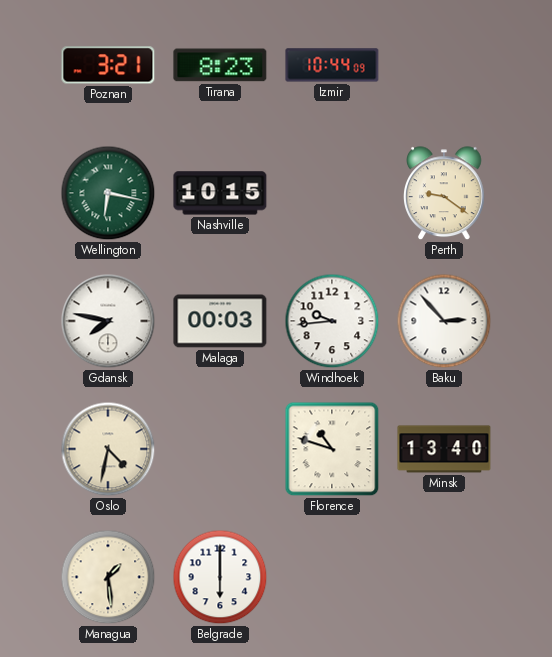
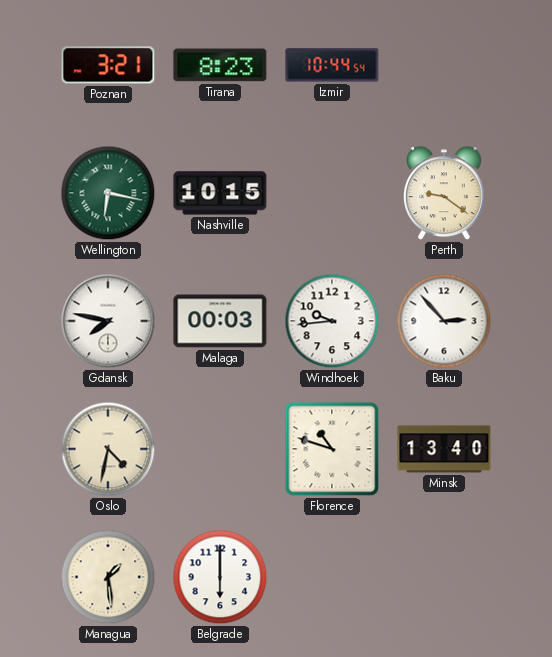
Izmir: 10:44:09 -> 10:44:54
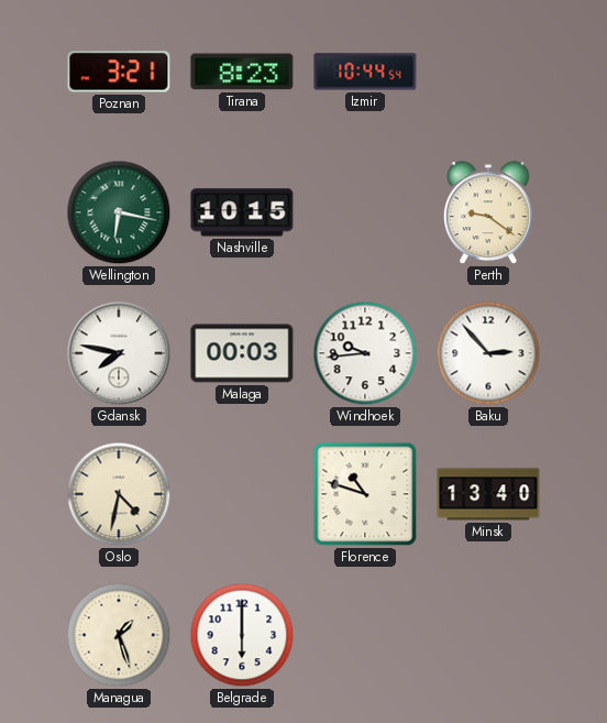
Managua: 1:29 -> 1:27
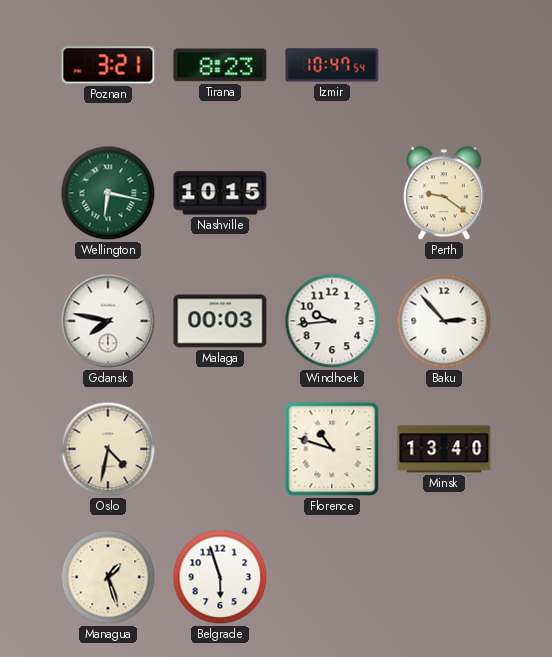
Izmir: 10:44 -> 10:47
Belgrade: 6:00 -> 5:57
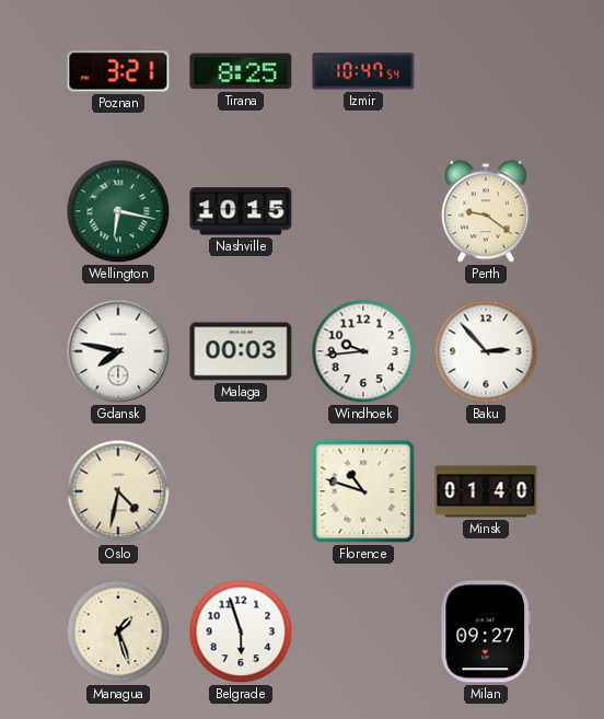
Tirana: 8:23 -> 8:25
Minsk: 13:40 -> 01:40
Milan: none -> 09:27
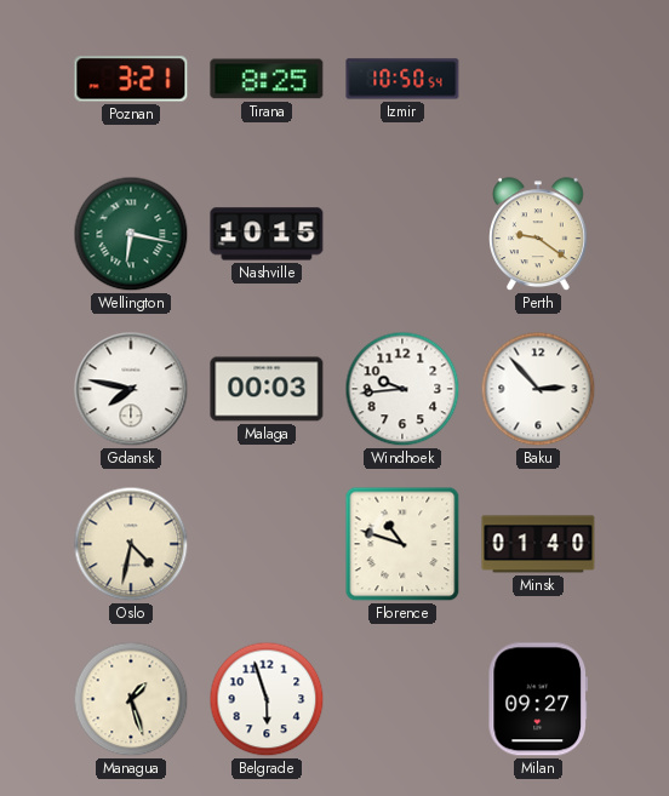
Izmir: 10:47 -> 10:50
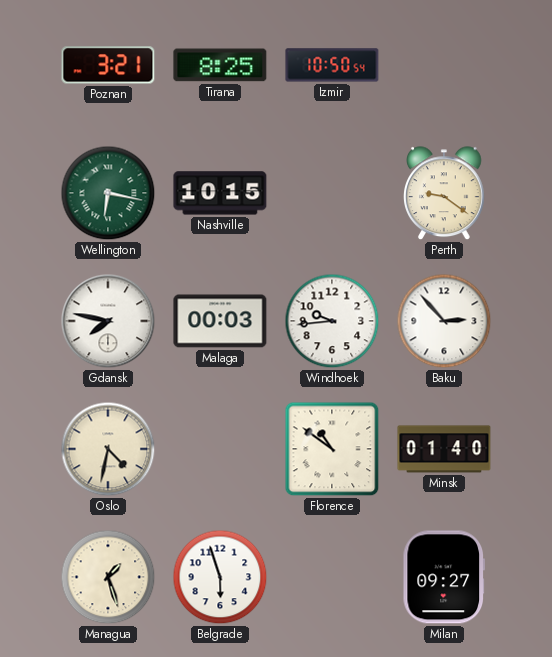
Florence: 10:48 -> 10:51
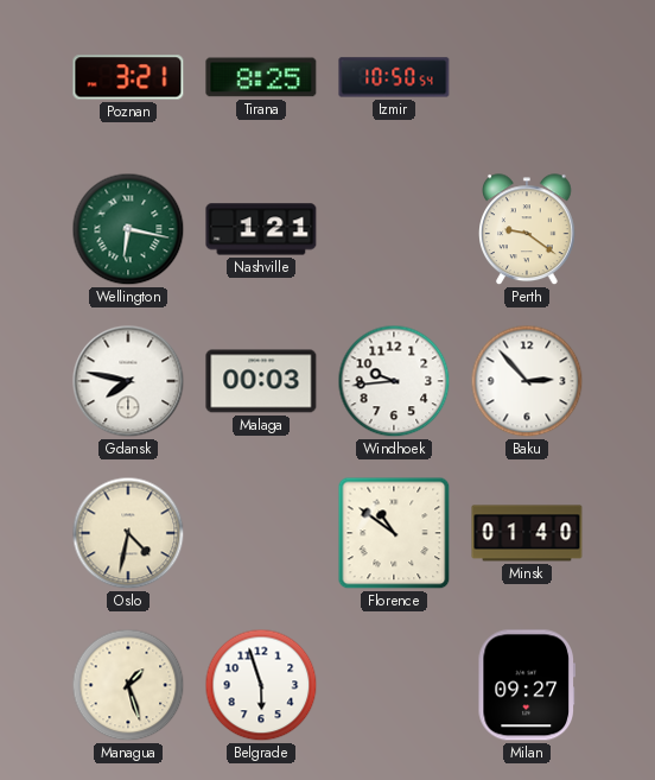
Nashville: 10:15 -> 1:21
